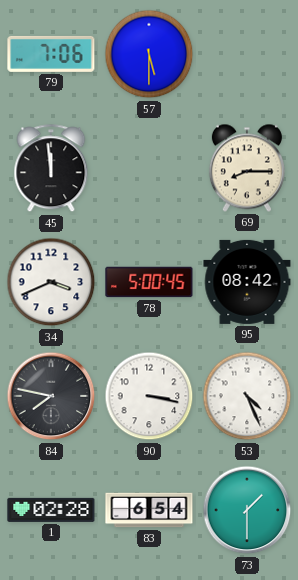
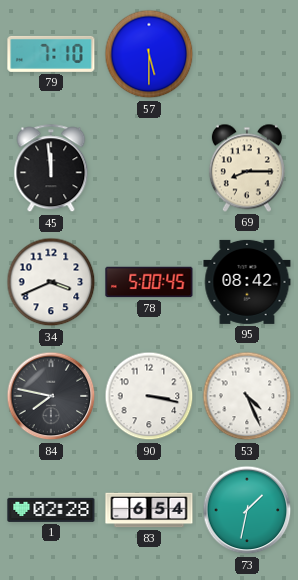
79: 7:06 -> 7:10
73: 1:30 -> 1:32
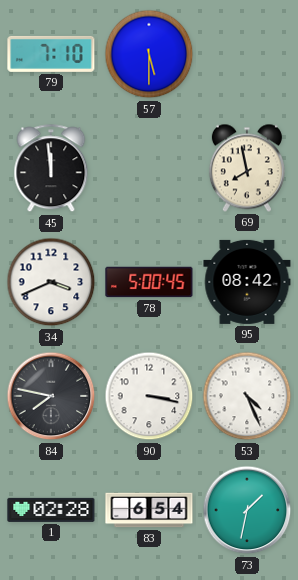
69: 8:15 -> 7:58
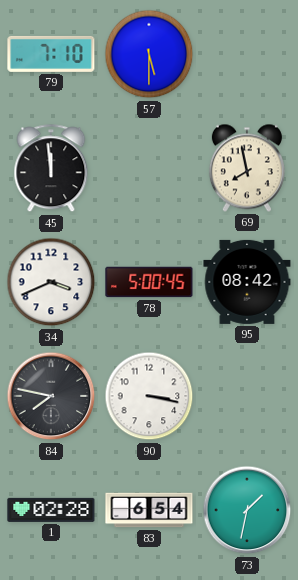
53: 4:26 -> none
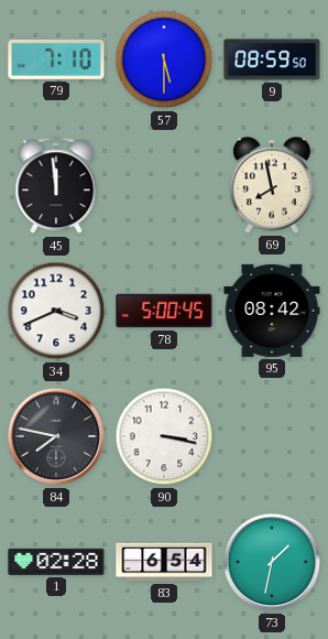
9: none -> 08:59
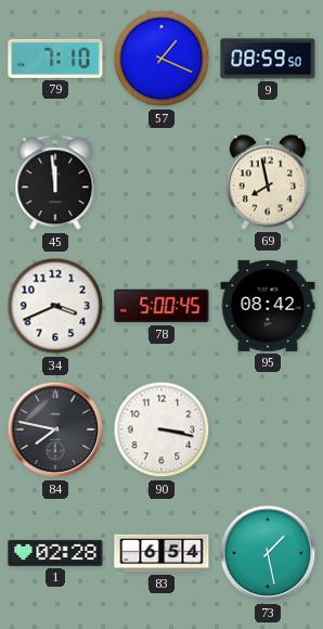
57: 5:30 -> 1:19
73: 1:32 -> 1:28
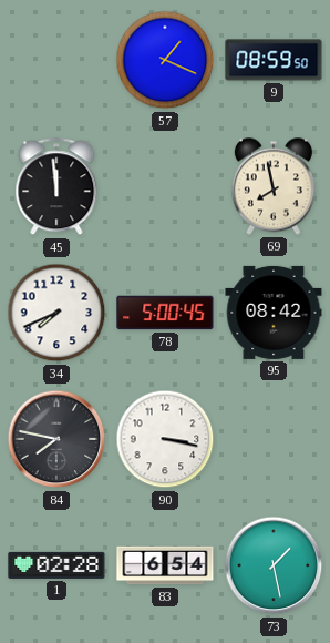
79: 7:10 -> none
34: 3:41 -> 7:41
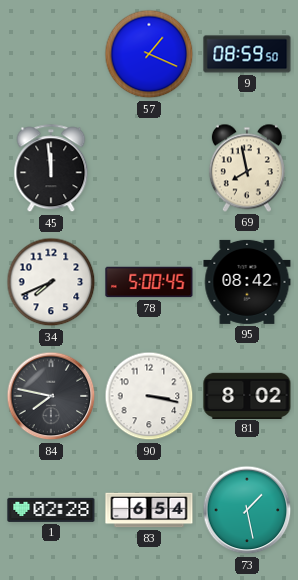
81: none -> 8:02
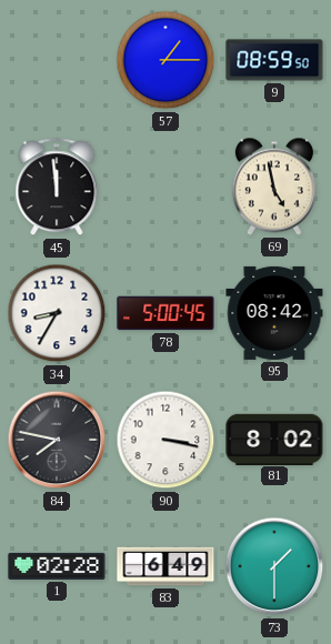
57: 1:19 -> 1:15
69: 7:58 -> 4:58
34: 7:41 -> 8:35
83: 6:54 -> 6:49
73: 1:28 -> 1:30
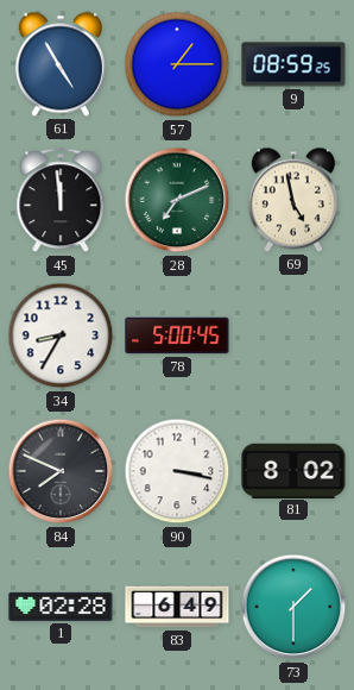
61: none -> 4:55
9: 08:59:50 -> 08:59:25
28: none -> 7:11
95: 08:42 -> none
84: 7:47 -> 7:49
